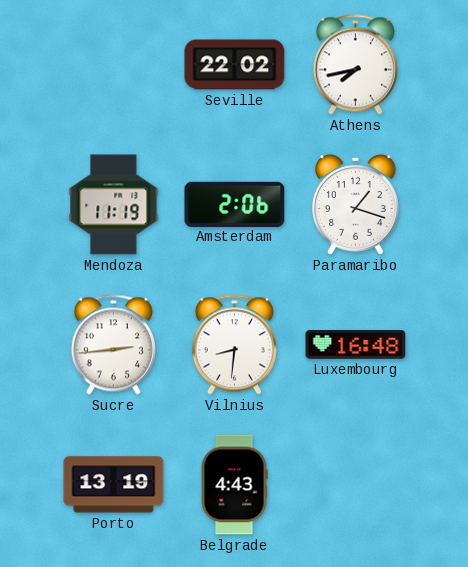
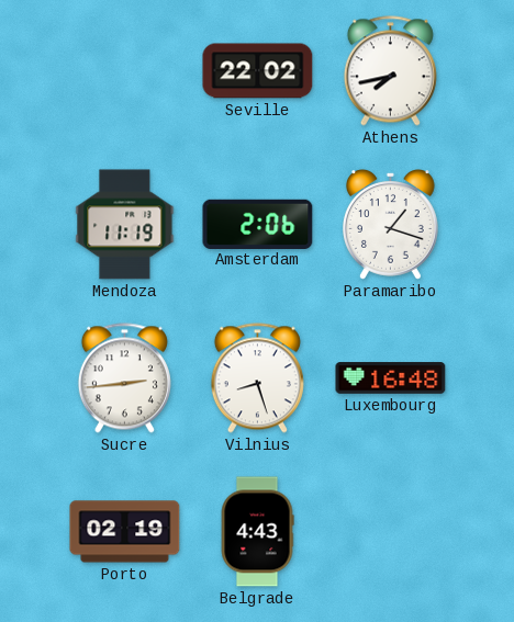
Vilnius: 8:31 -> 8:27
Porto: 13:19 -> 02:19
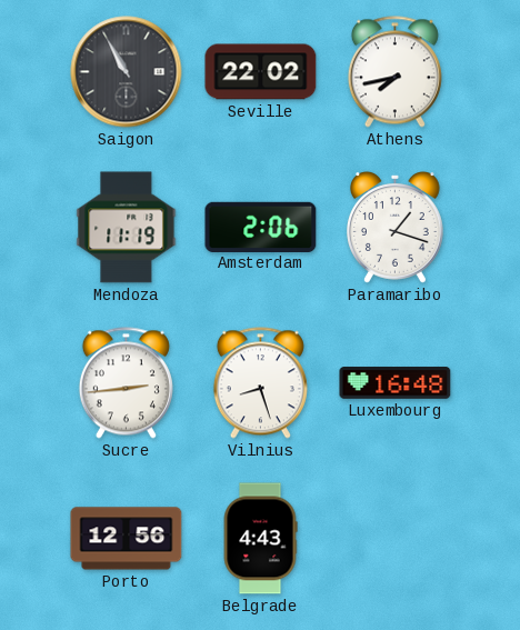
Saigon: none -> 10:55
Porto: 02:19 -> 12:56
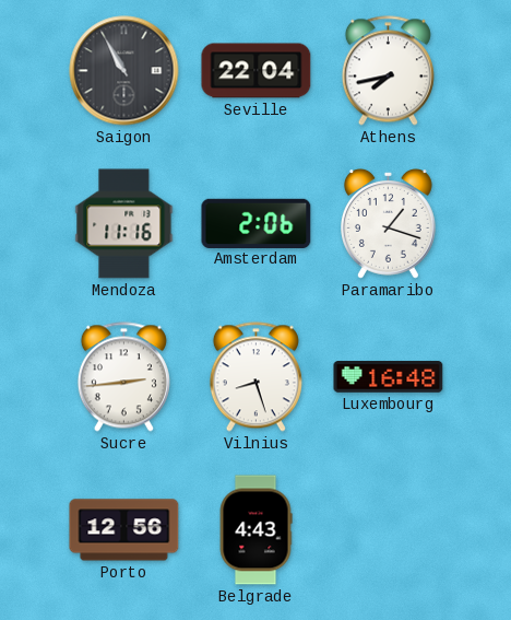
Seville: 22:02 -> 22:04
Mendoza: 11:19 -> 11:16
